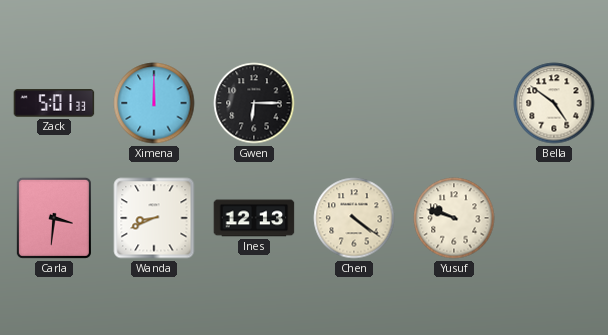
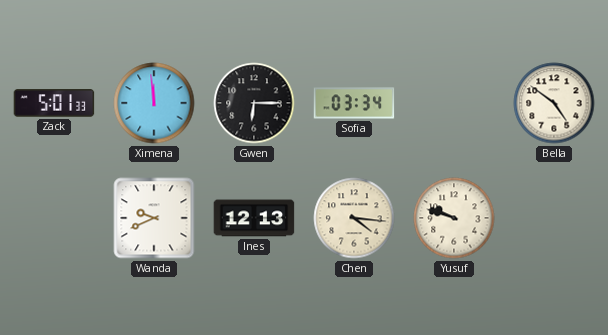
Ximena: 12:00 -> 11:59
Sofia: none -> 03:34
Carla: 3:31 -> none
Wanda: 8:41 -> 9:41
Chen: 4:21 -> 4:16
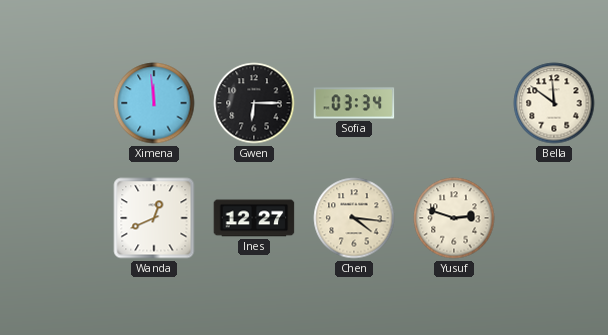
Zack: 5:01 -> none
Bella: 4:51 -> 11:51
Wanda: 9:41 -> 12:41
Ines: 12:13 -> 12:27
Yusuf: 9:48 -> 2:48
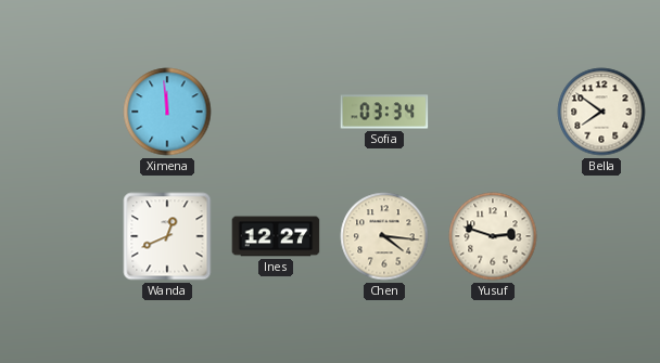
Gwen: 6:15 -> none
Bella: 11:51 -> 7:51
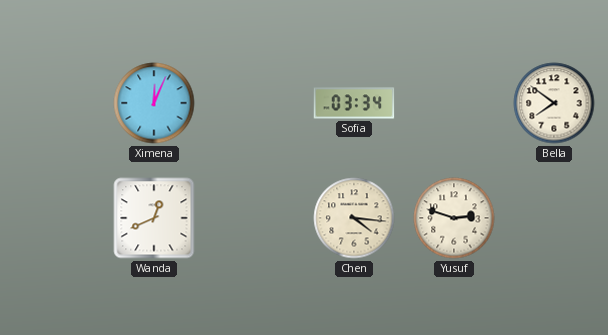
Ximena: 11:59 -> 12:04
Ines: 12:27 -> none
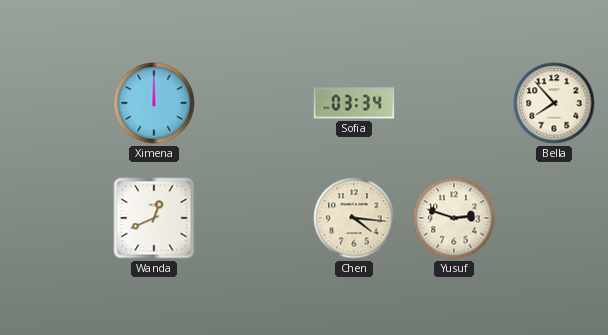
Ximena: 12:04 -> 12:00
Bella: 7:51 -> 7:53
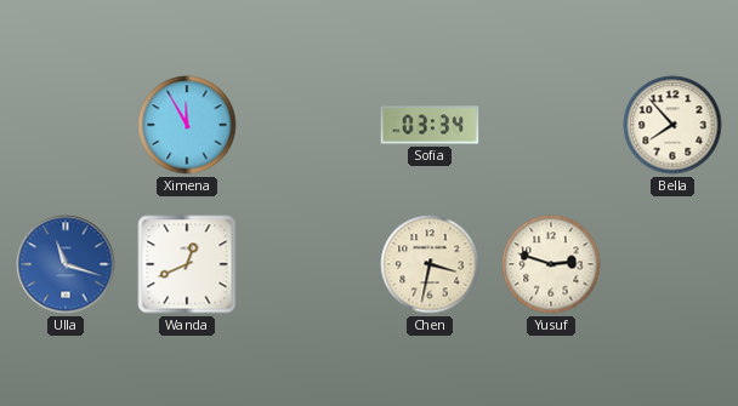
Ximena: 12:00 -> 11:55
Ulla: none -> 11:18
Chen: 4:16 -> 3:32
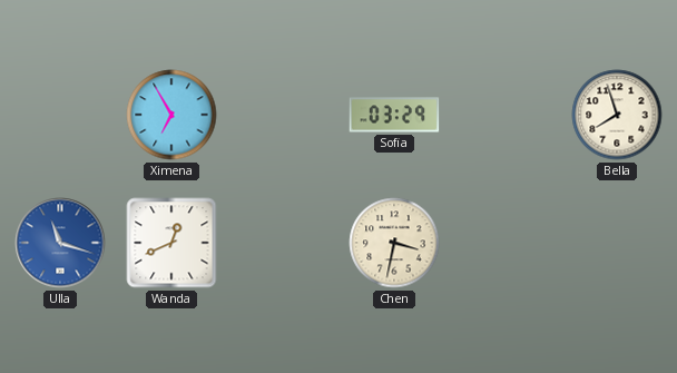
Ximena: 11:55 -> 6:55
Sofia: 03:34 -> 03:29
Bella: 7:53 -> 7:57
Yusuf: 2:48 -> none
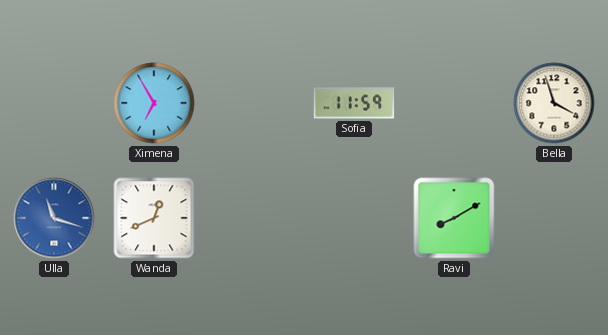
Sofia: 03:29 -> 11:59
Bella: 7:57 -> 3:57
Chen: 3:32 -> none
Ravi: none -> 8:10
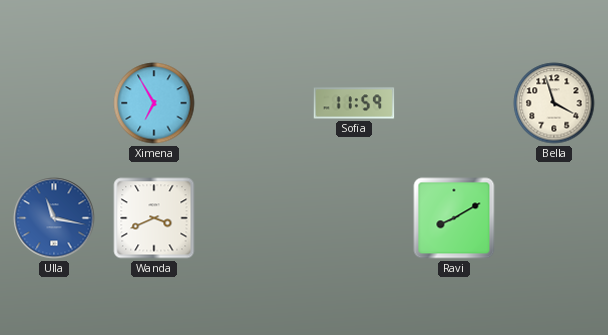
Ulla: 11:18 -> 11:17
Wanda: 12:41 -> 3:41
